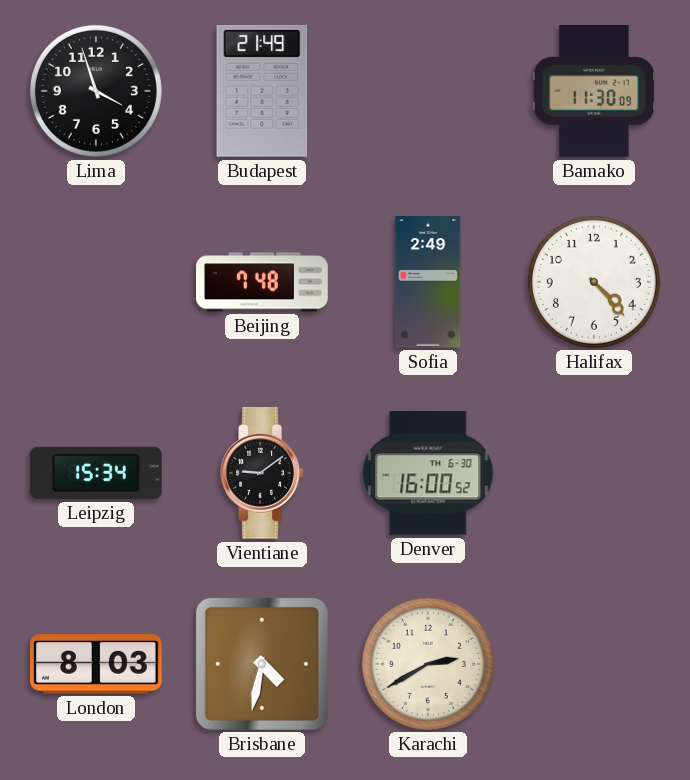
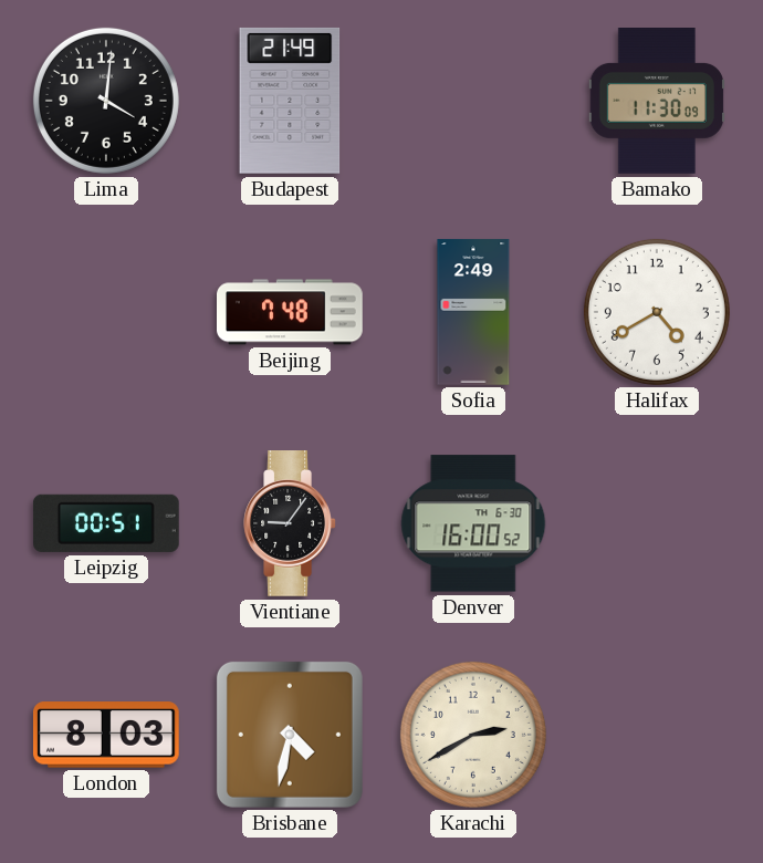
Lima: 3:57 -> 4:01
Halifax: 4:23 -> 4:40
Leipzig: 15:34 -> 00:51
Vientiane: 9:09 -> 9:06
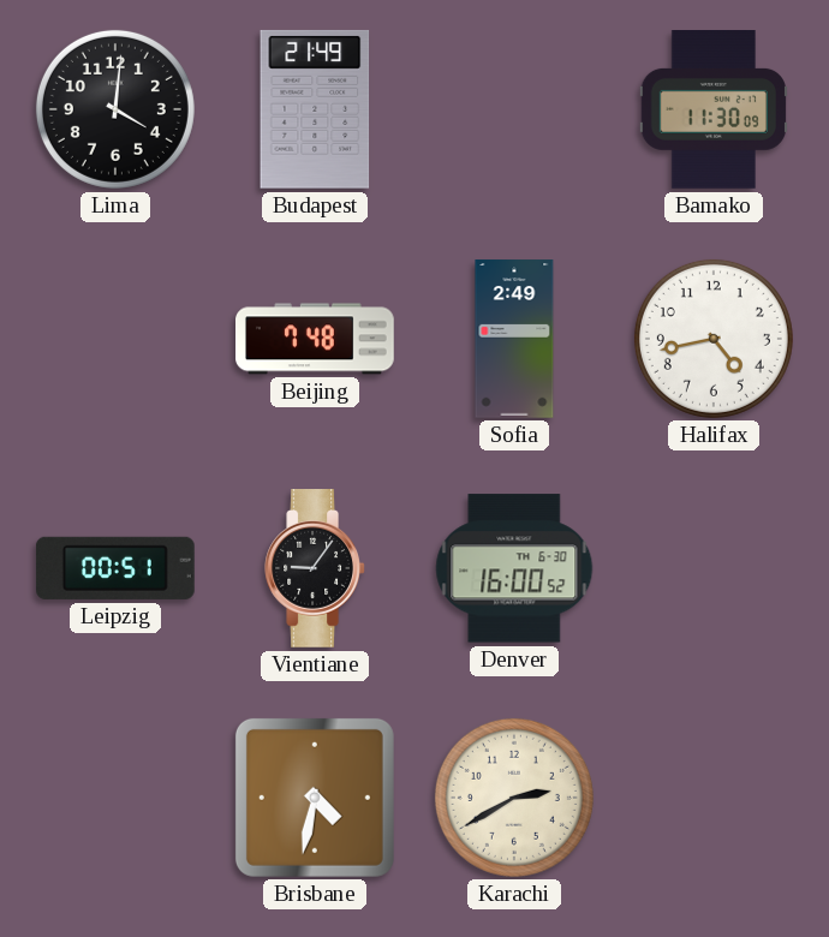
Halifax: 4:40 -> 4:43
London: 8:03 -> none
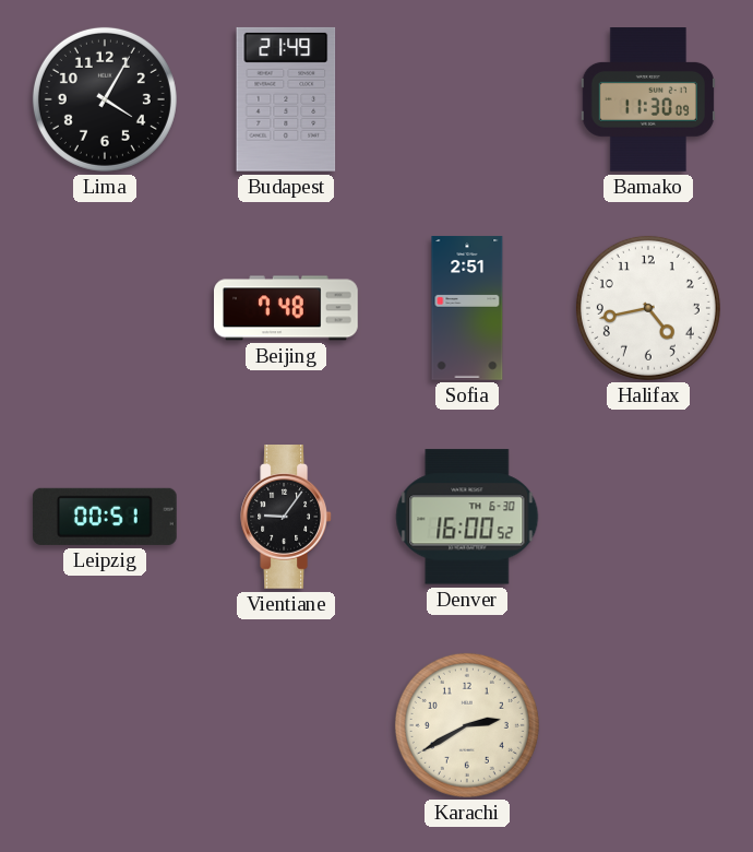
Lima: 4:01 -> 4:05
Sofia: 2:49 -> 2:51
Brisbane: 4:32 -> none
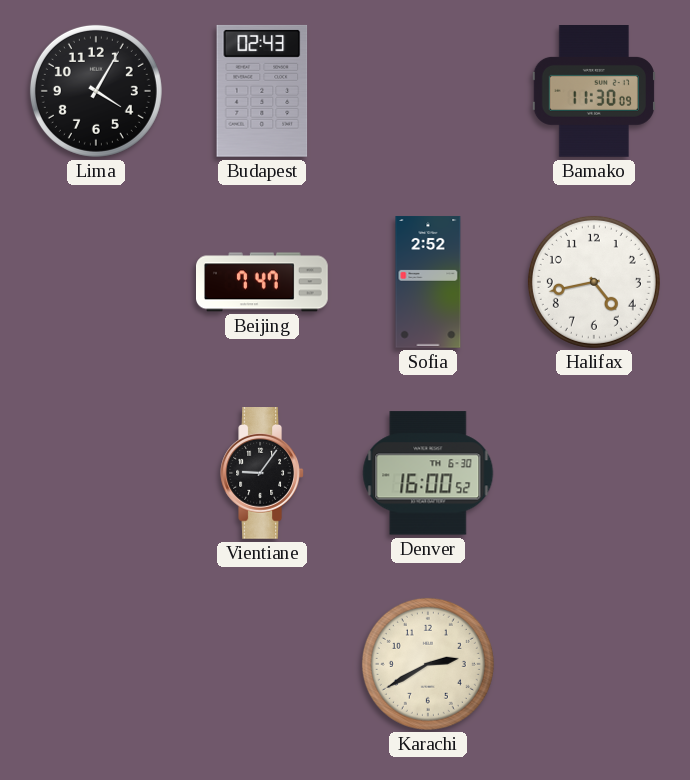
Budapest: 21:49 -> 02:43
Beijing: 7:48 -> 7:47
Sofia: 2:51 -> 2:52
Leipzig: 00:51 -> none
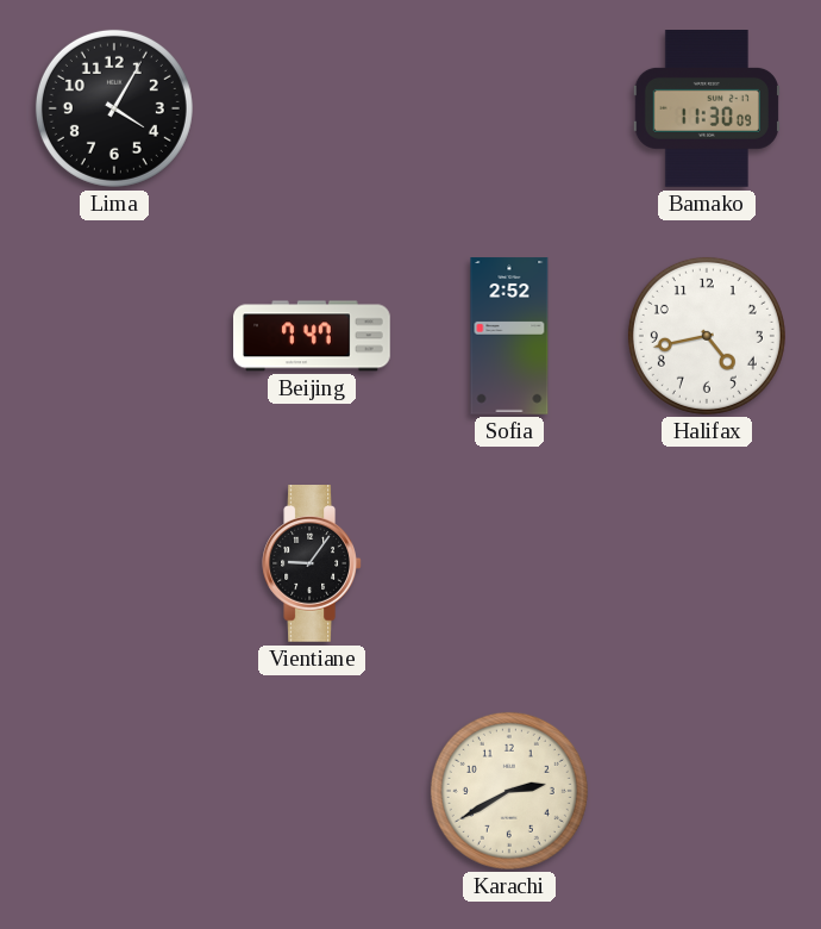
Budapest: 02:43 -> none
Denver: 16:00 -> none
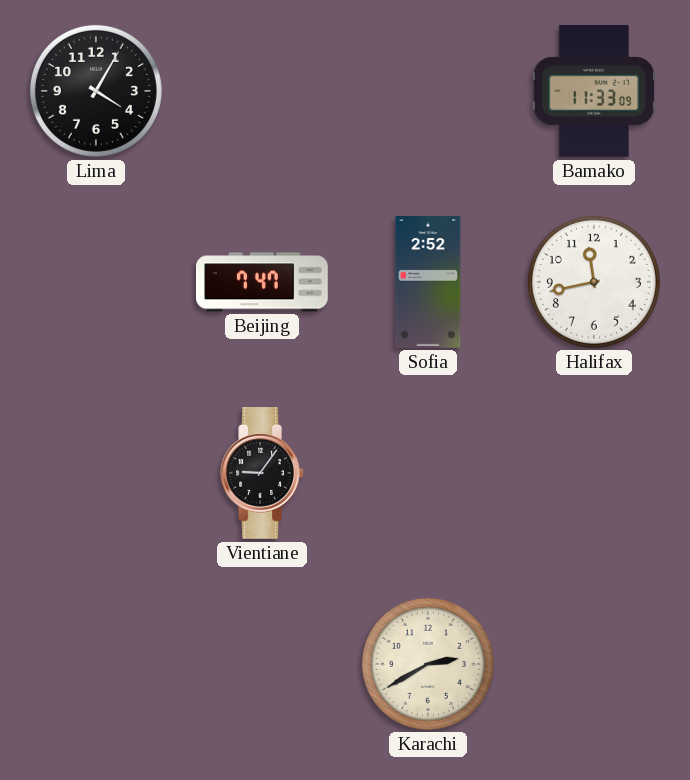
Bamako: 11:30 -> 11:33
Halifax: 4:43 -> 11:43
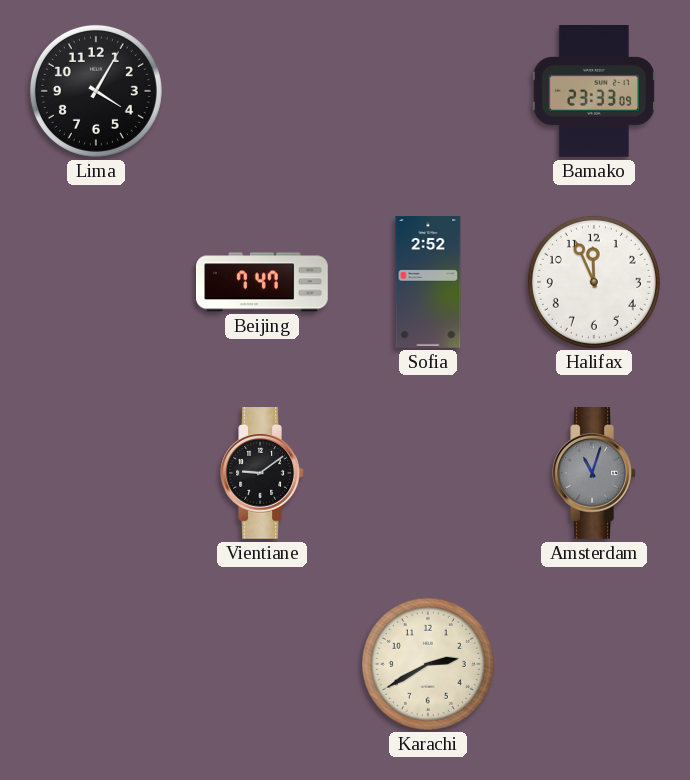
Bamako: 11:33 -> 23:33
Halifax: 11:43 -> 11:56
Vientiane: 9:06 -> 9:09
Amsterdam: none -> 11:03
